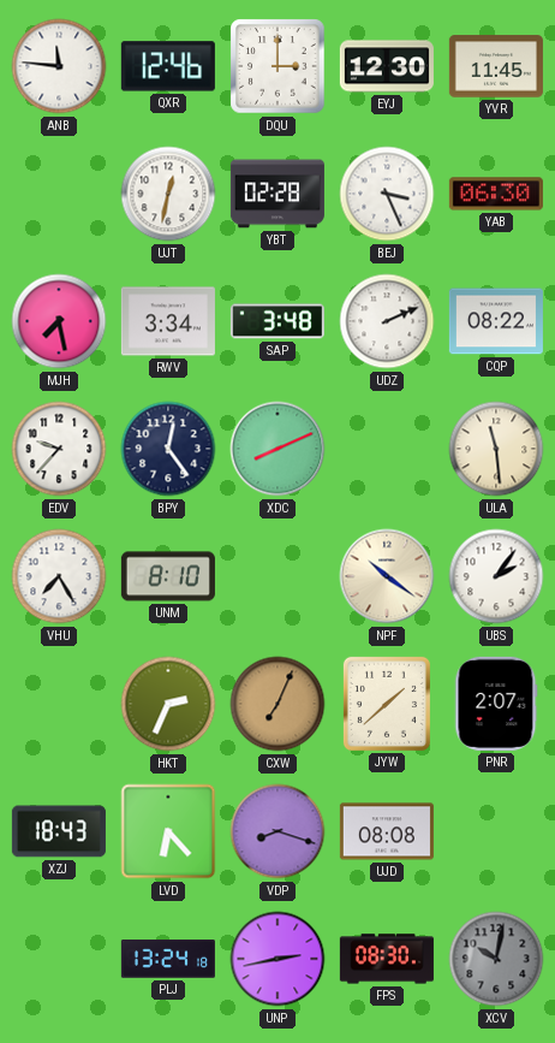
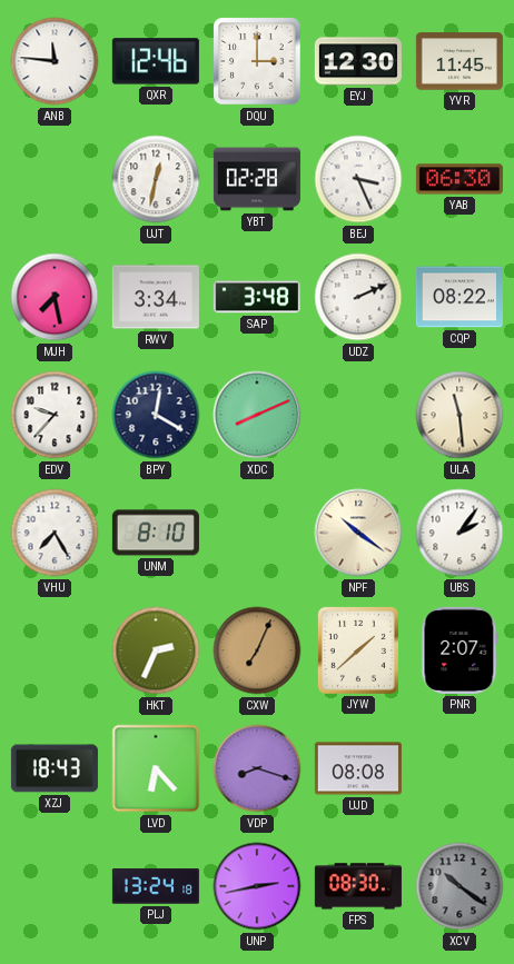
BPY: 12:24 -> 12:20
XCV: 10:02 -> 10:21
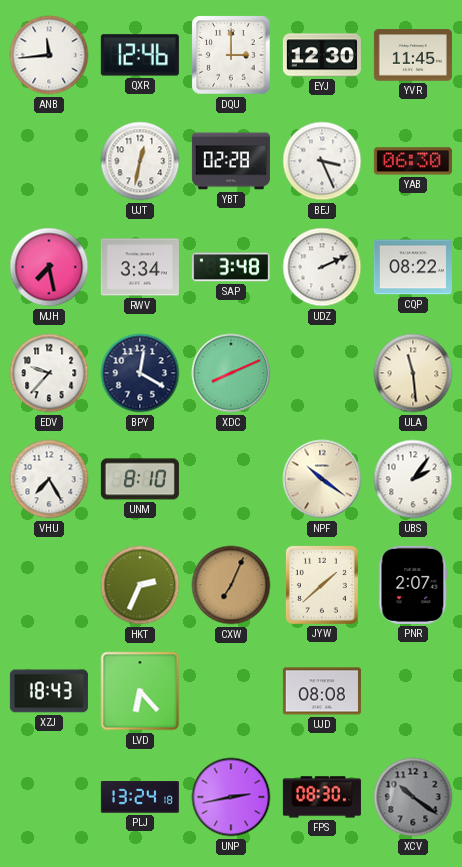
ANB: 11:46 -> 11:44
VDP: 8:18 -> none
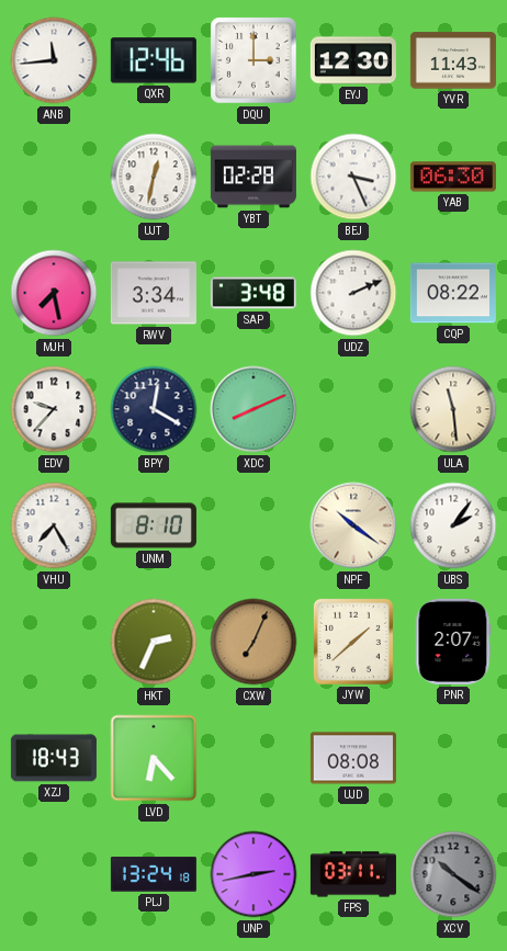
YVR: 11:45 -> 11:43
FPS: 08:30 -> 03:11
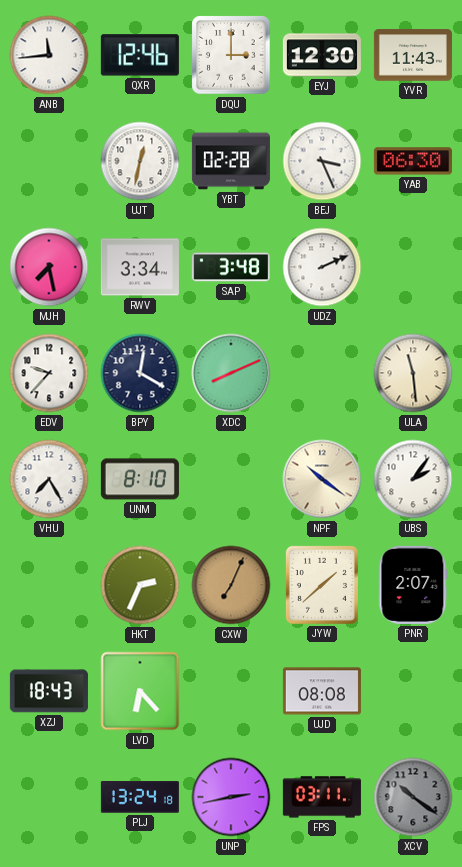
CQP: 08:22 -> none
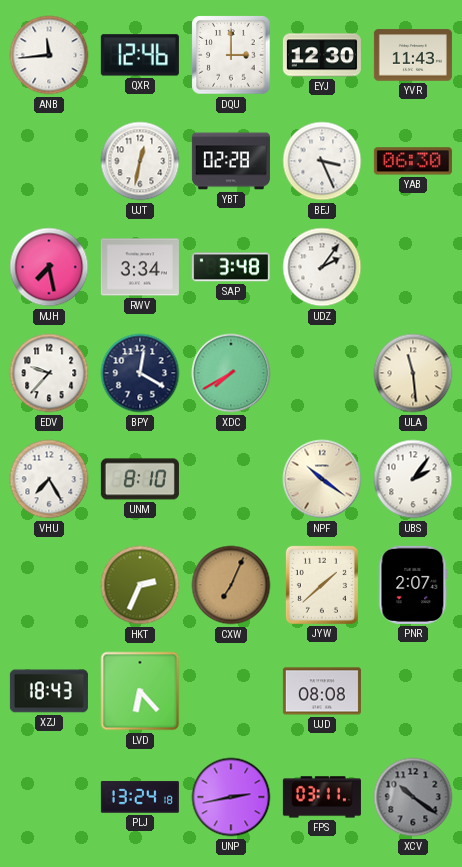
UDZ: 2:11 -> 2:06
XDC: 8:11 -> 7:40
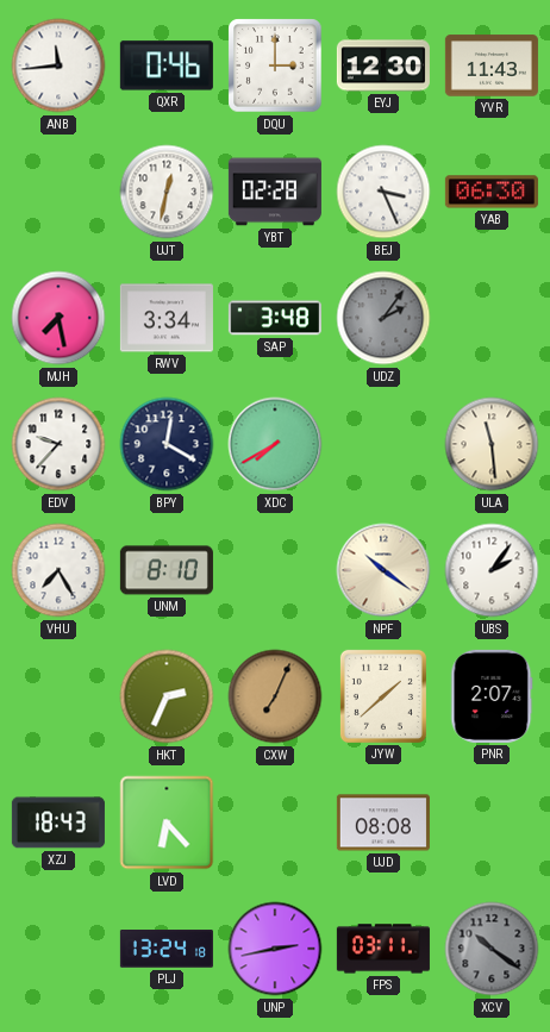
QXR: 12:46 -> 0:46
UDZ dial: white -> grey
